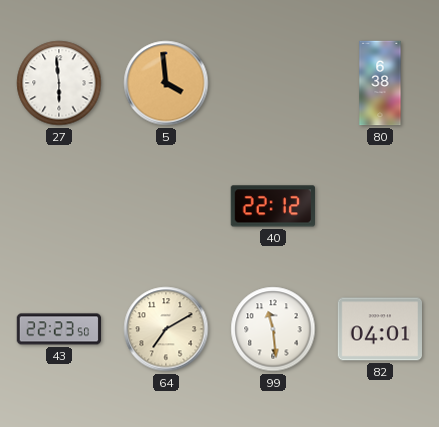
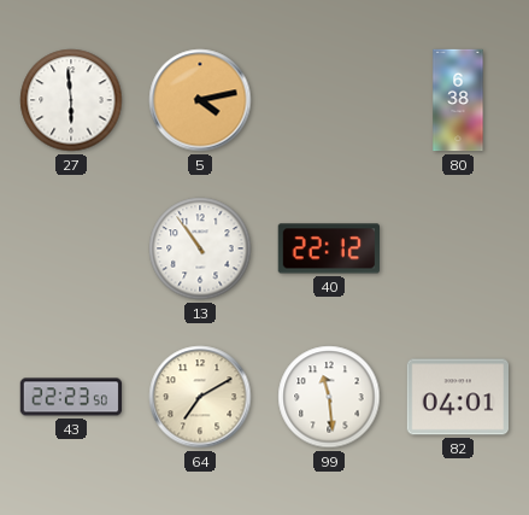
5: 3:59 -> 4:13
13: none -> 10:54
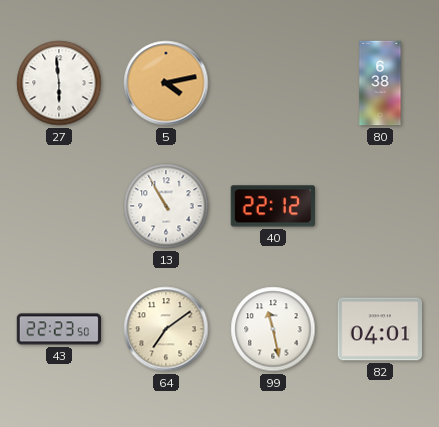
13: 10:54 -> 10:55
64: 7:10 -> 7:09
99: 11:29 -> 11:28
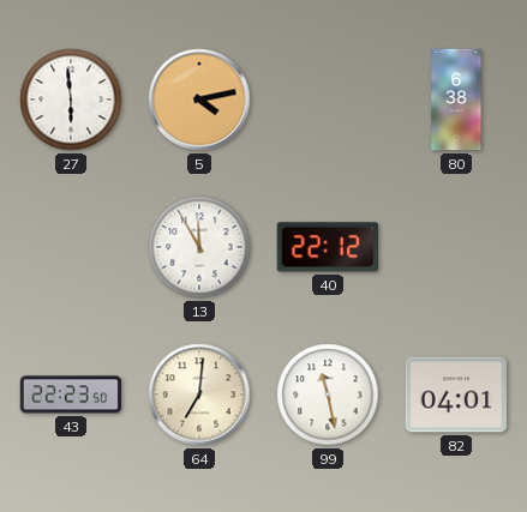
13: 10:55 -> 11:55
64: 7:09 -> 7:01
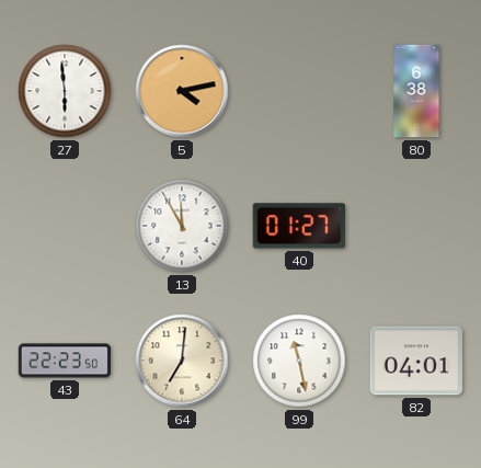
40: 22:12 -> 01:27
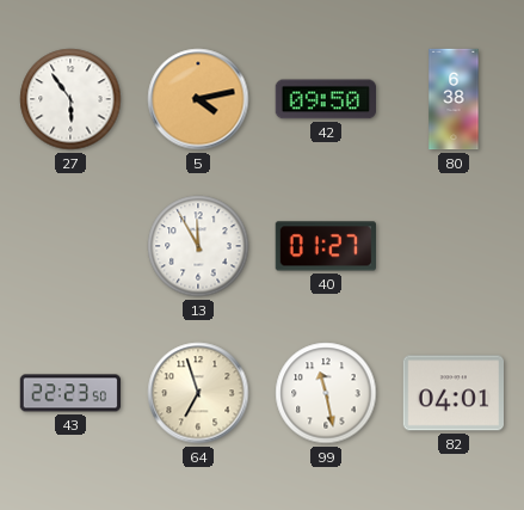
27: 5:59 -> 5:54
42: none -> 09:50
64: 7:01 -> 6:57
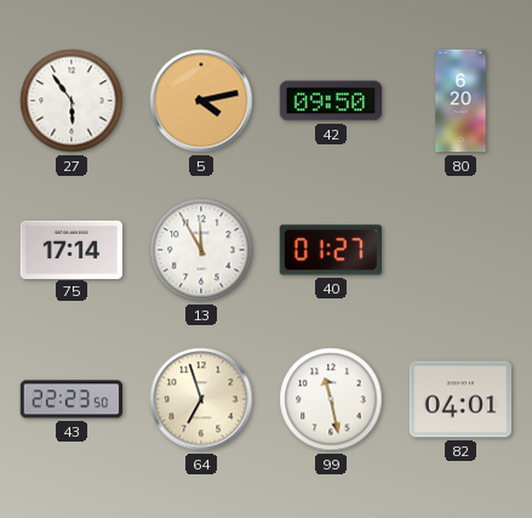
80: 6:38 -> 6:20
75: none -> 17:14
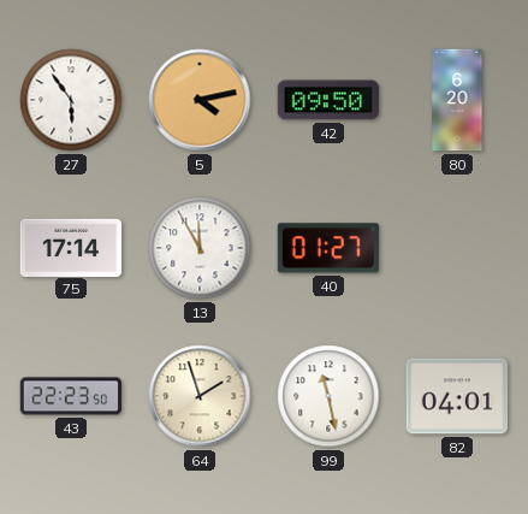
64: 6:57 -> 1:57
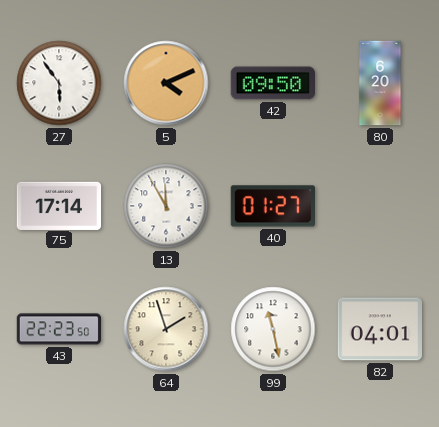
5: 4:13 -> 4:11
